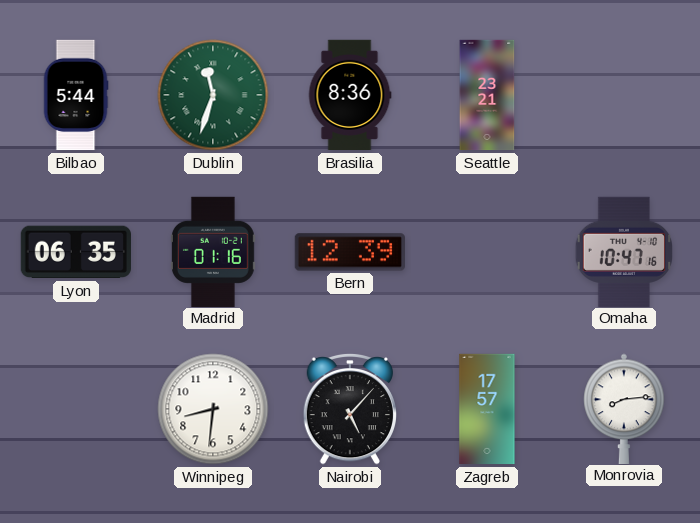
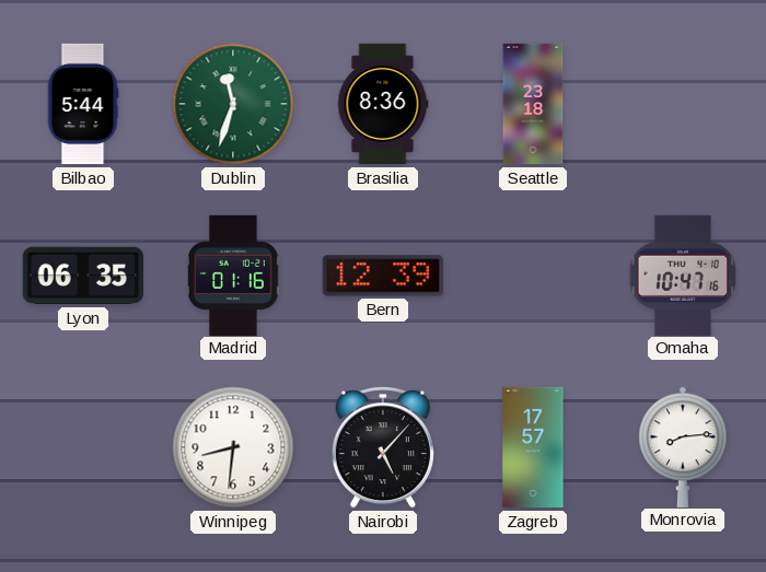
Seattle: 23:21 -> 23:18
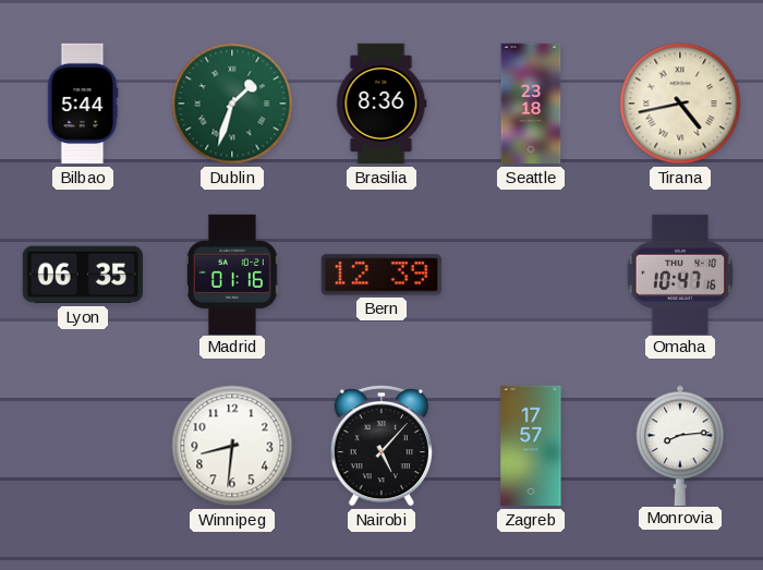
Dublin: 11:33 -> 1:33
Tirana: none -> 4:43
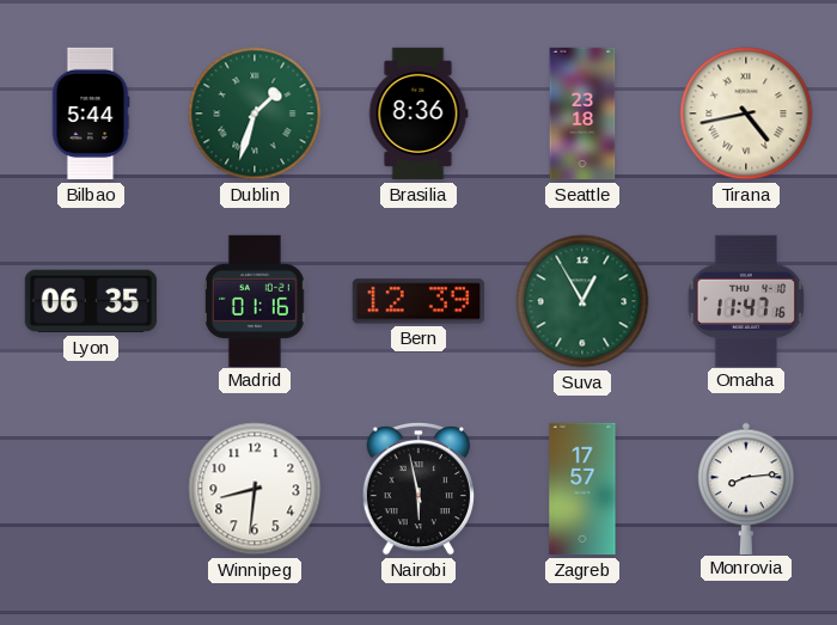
Suva: none -> 12:55
Omaha: 10:47 -> 11:47
Nairobi: 5:07 -> 5:58
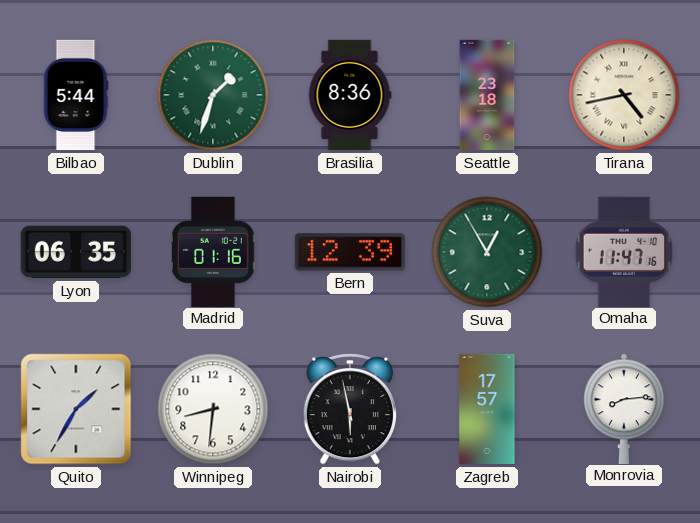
Quito: none -> 1:35
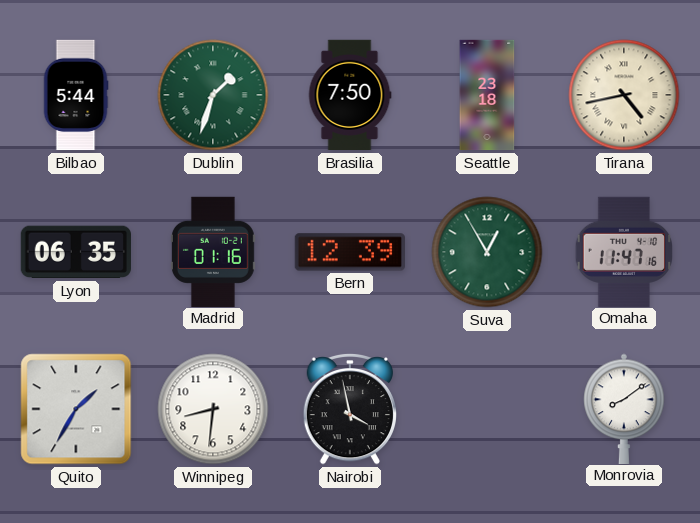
Brasilia: 8:36 -> 7:50
Nairobi: 5:58 -> 3:58
Zagreb: 17:57 -> none
Monrovia: 8:14 -> 8:09
